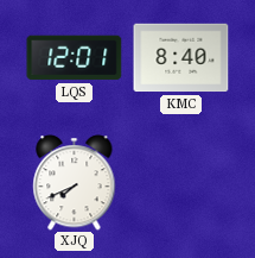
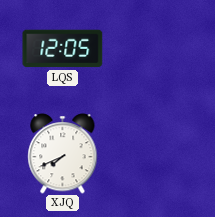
LQS: 12:01 -> 12:05
KMC: 8:40 -> none
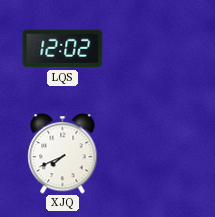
LQS: 12:05 -> 12:02
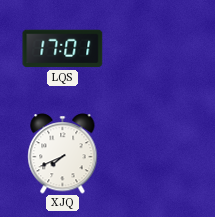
LQS: 12:02 -> 17:01
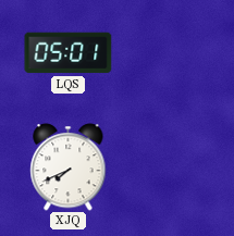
LQS: 17:01 -> 05:01
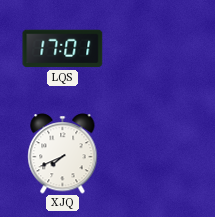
LQS: 05:01 -> 17:01
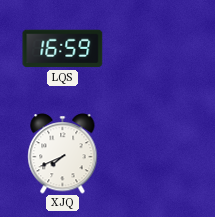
LQS: 17:01 -> 16:59
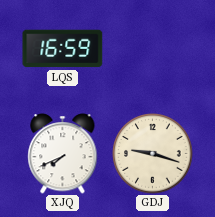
GDJ: none -> 9:18
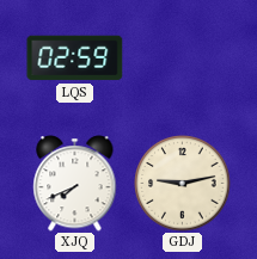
LQS: 16:59 -> 02:59
GDJ: 9:18 -> 9:13
